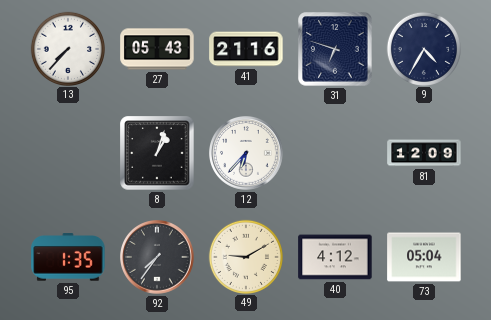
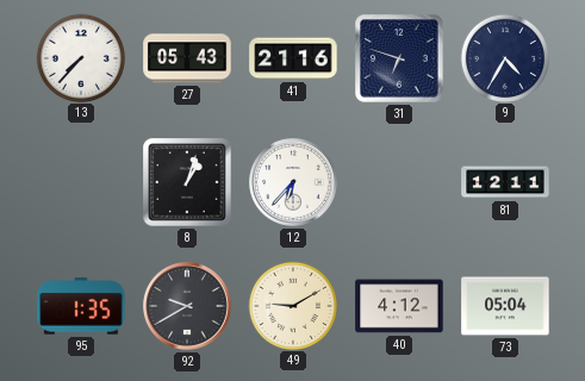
81: 12:09 -> 12:11
92: 7:36 -> 9:40
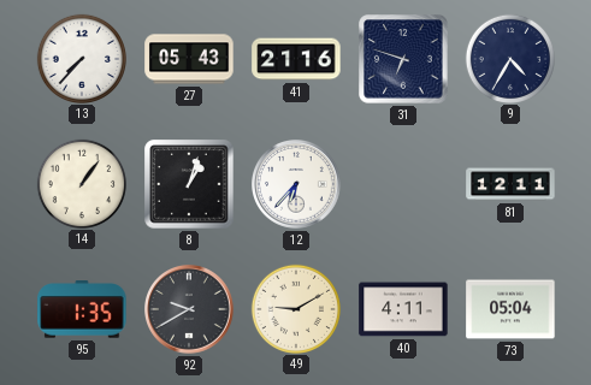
14: none -> 1:06
40: 4:12 -> 4:11
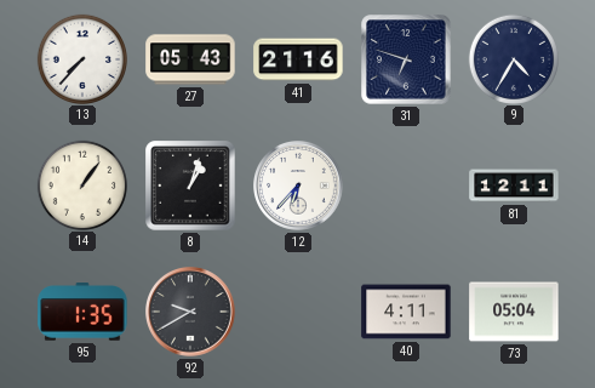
49: 9:10 -> none
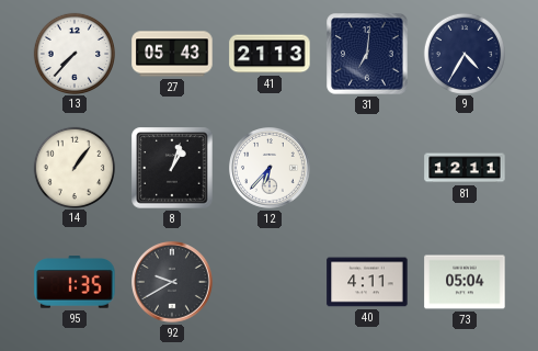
41: 21:16 -> 21:13
31: 6:48 -> 7:01
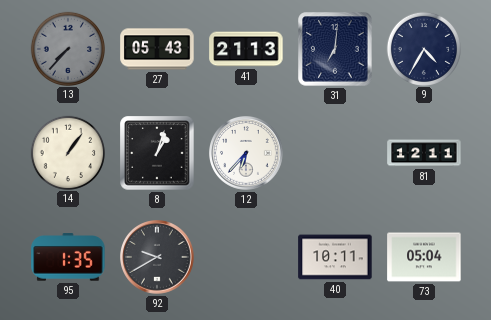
13 dial: white -> grey
40: 4:11 -> 10:11
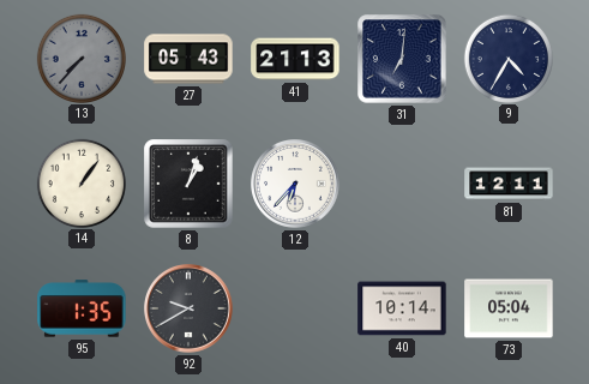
40: 10:11 -> 10:14
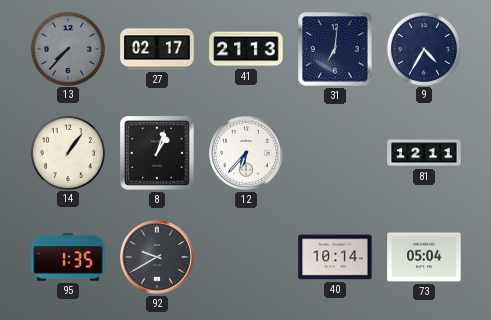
27: 05:43 -> 02:17
